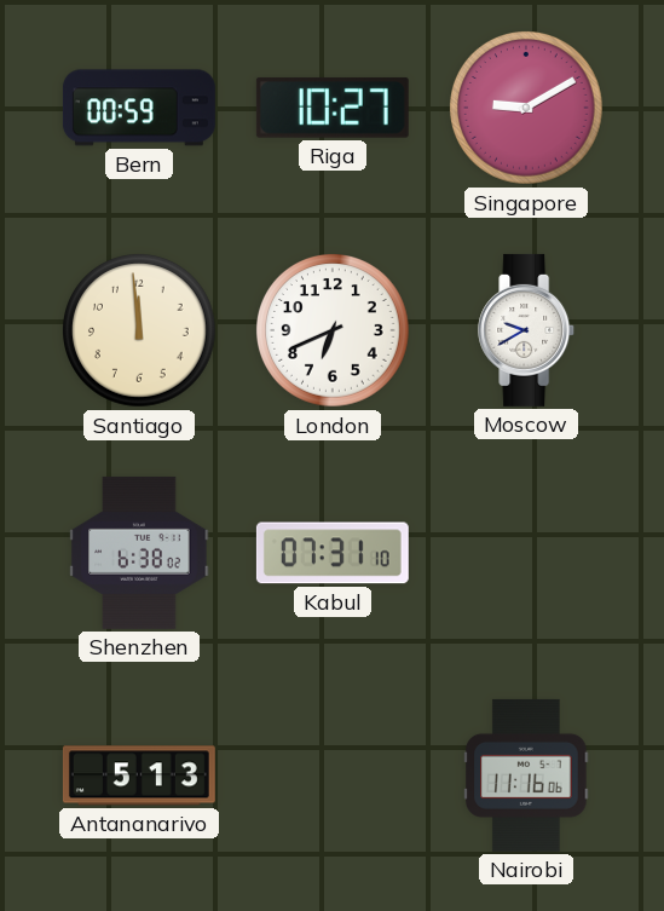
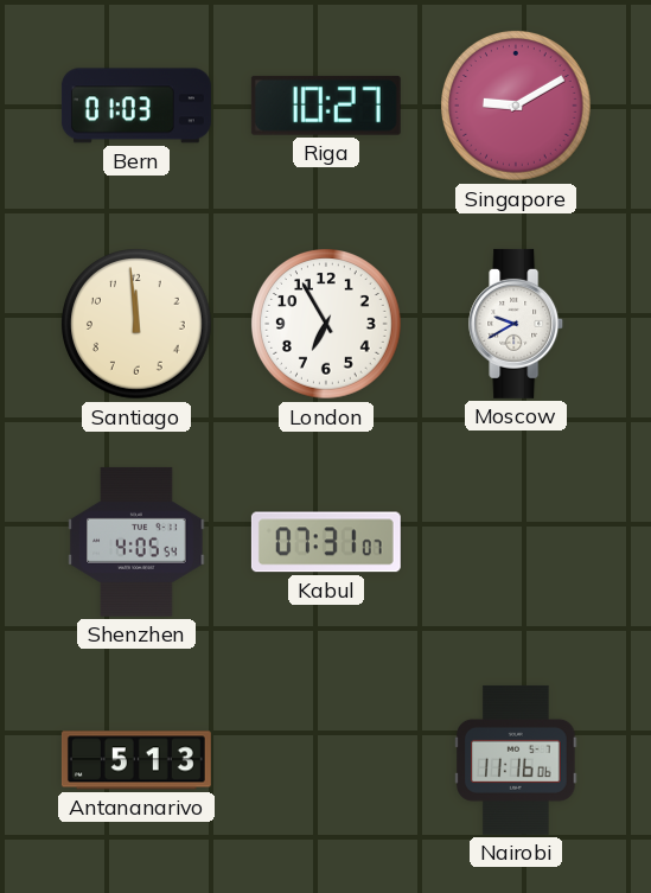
Bern: 00:59 -> 01:03
London: 6:41 -> 6:55
Shenzhen: 6:38 -> 4:05
Kabul: 07:31:10 -> 07:31:07
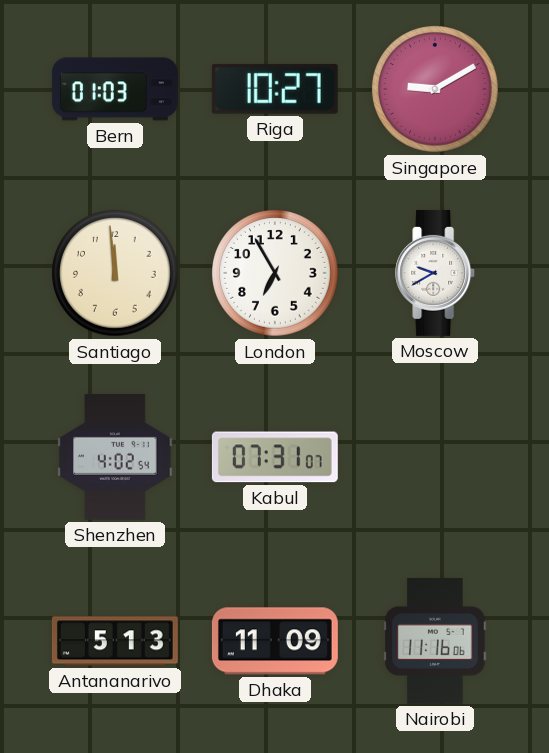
Shenzhen: 4:05 -> 4:02
Dhaka: none -> 11:09
